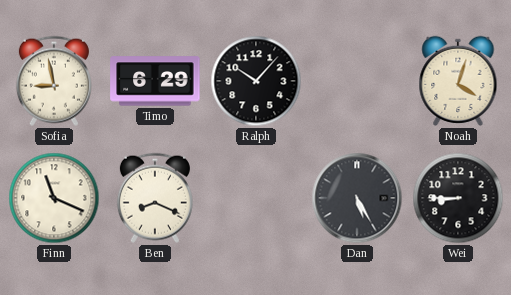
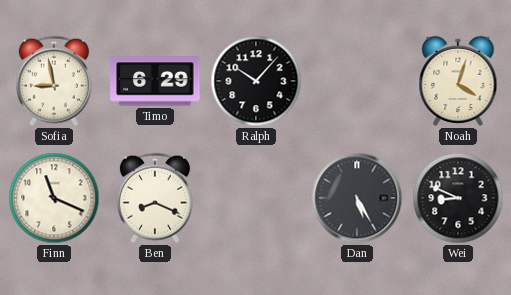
Wei: 8:45 -> 8:49
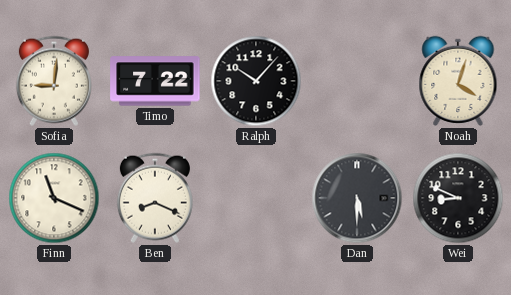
Sofia: 8:58 -> 9:01
Timo: 6:29 -> 7:22
Dan: 5:25 -> 5:30
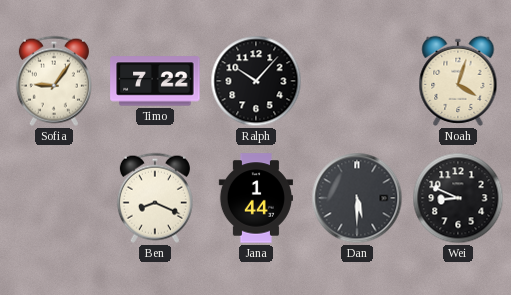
Sofia: 9:01 -> 9:06
Finn: 11:19 -> none
Jana: none -> 1:44
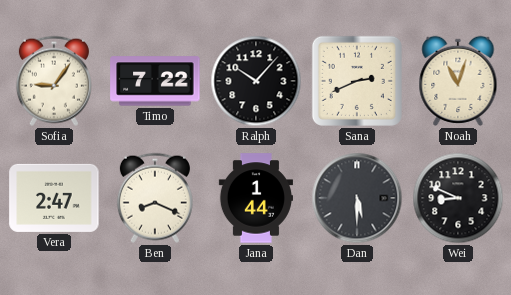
Sana: none -> 2:41
Noah: 4:03 -> 11:03
Vera: none -> 2:47
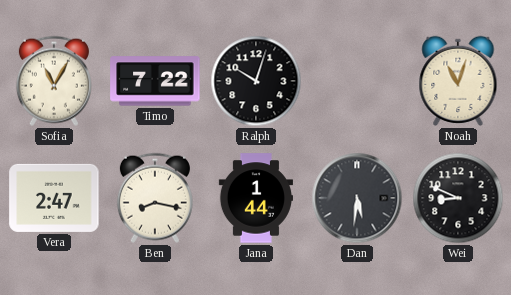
Sofia: 9:06 -> 11:05
Ralph: 10:07 -> 10:03
Sana: 2:41 -> none
Ben: 8:19 -> 8:17
Dan: 5:30 -> 5:31
